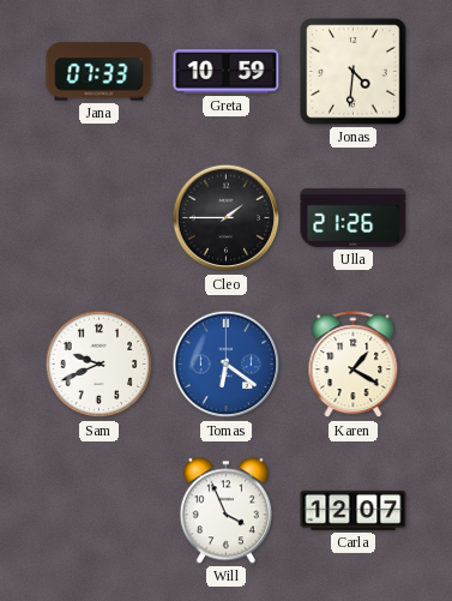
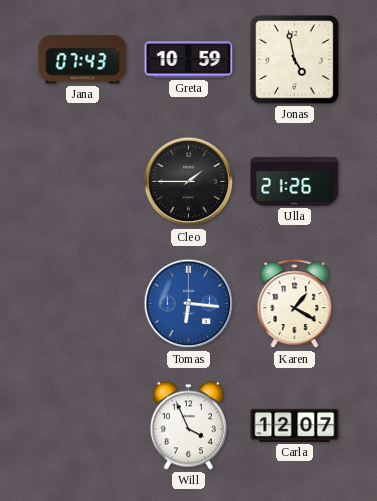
Jana: 07:33 -> 07:43
Jonas: 4:31 -> 4:58
Sam: 9:41 -> none
Tomas: 6:21 -> 6:16
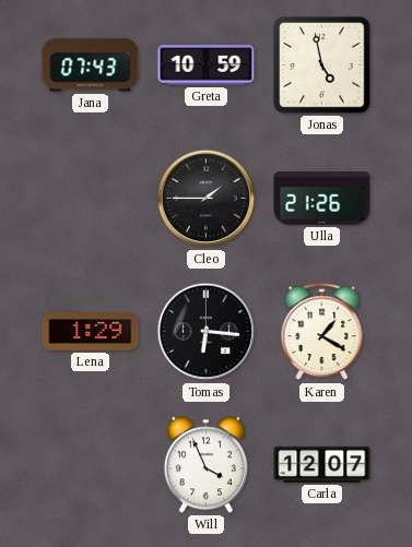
Lena: none -> 1:29
Tomas dial: blue -> black
